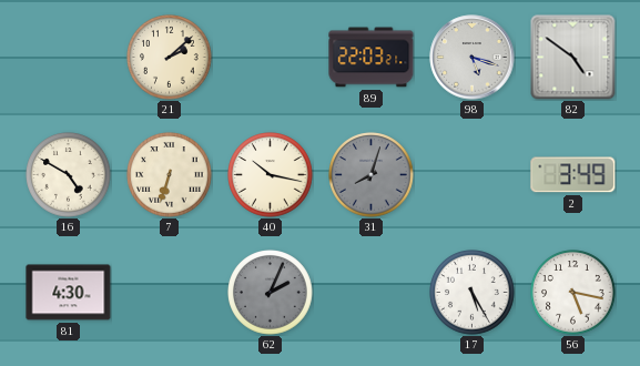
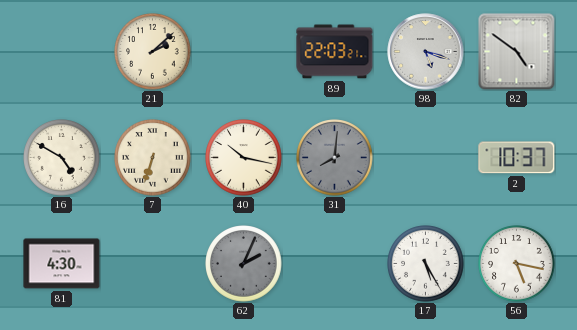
31: 8:03 -> 8:01
2: 3:49 -> 10:37
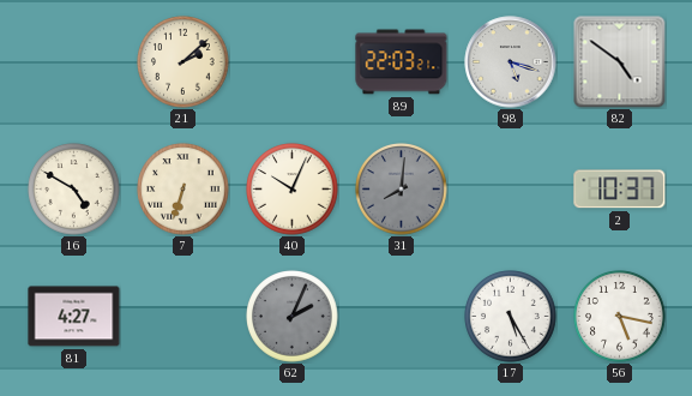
40: 10:17 -> 10:04
81: 4:30 -> 4:27
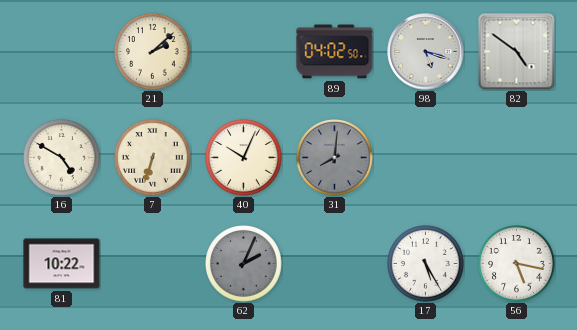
89: 22:03 -> 04:02
2: 10:37 -> none
81: 4:27 -> 10:22
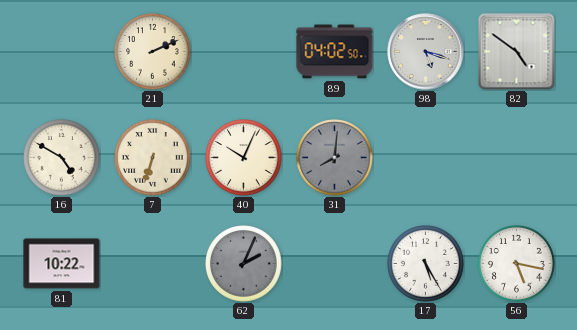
21: 2:08 -> 2:11
